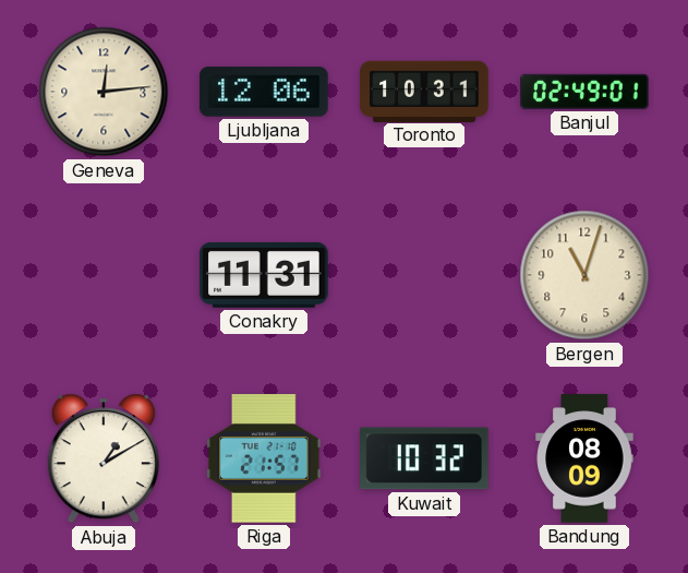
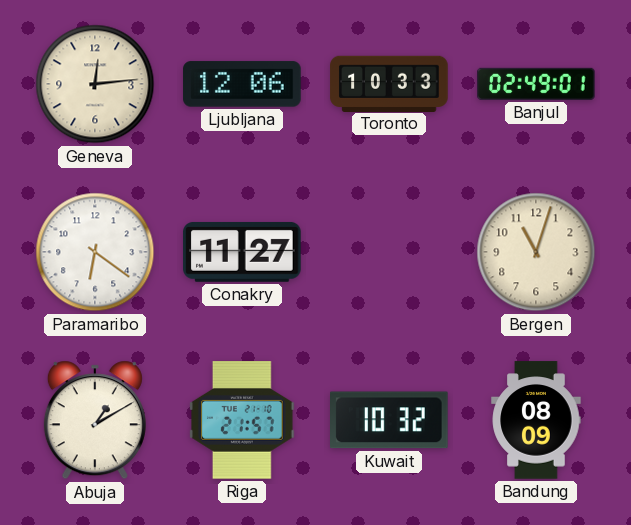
Toronto: 10:31 -> 10:33
Paramaribo: none -> 6:21
Conakry: 11:31 -> 11:27
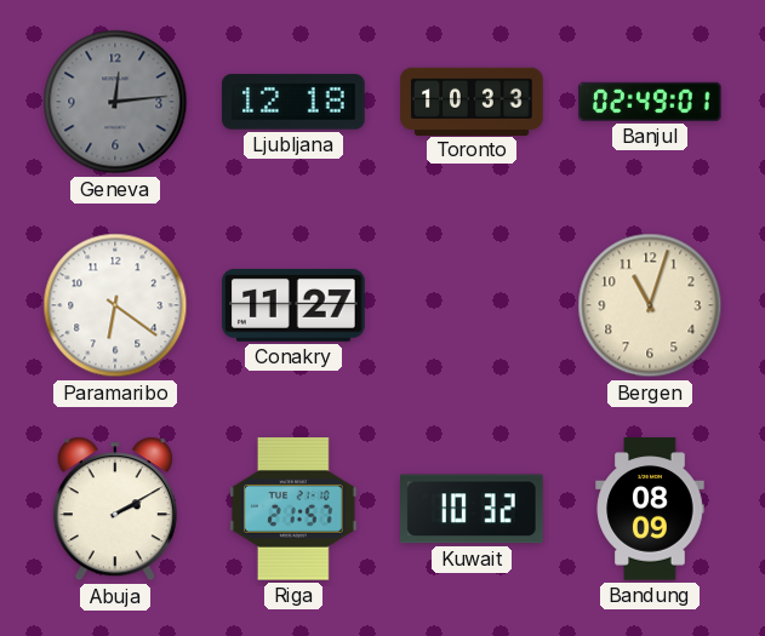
Geneva dial: cream -> grey
Ljubljana: 12:06 -> 12:18
Abuja: 1:10 -> 2:10
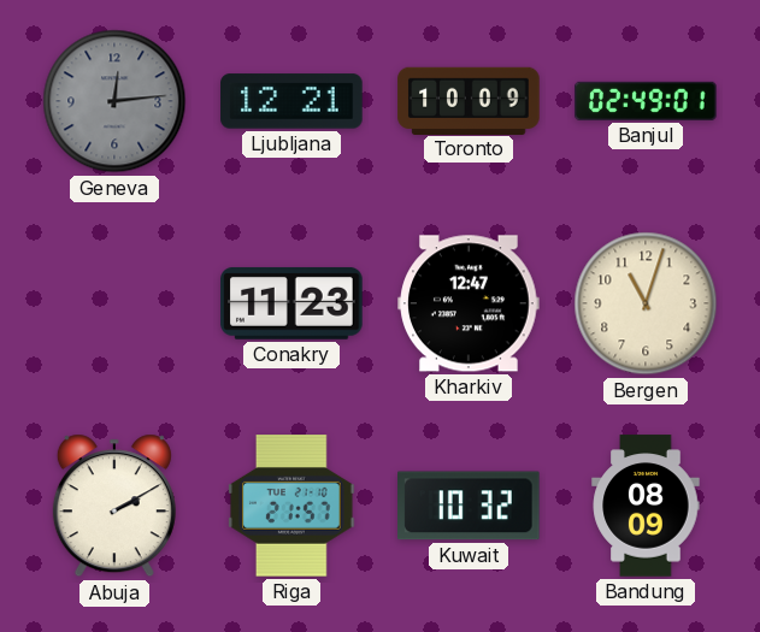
Ljubljana: 12:18 -> 12:21
Toronto: 10:33 -> 10:09
Paramaribo: 6:21 -> none
Conakry: 11:27 -> 11:23
Kharkiv: none -> 12:47
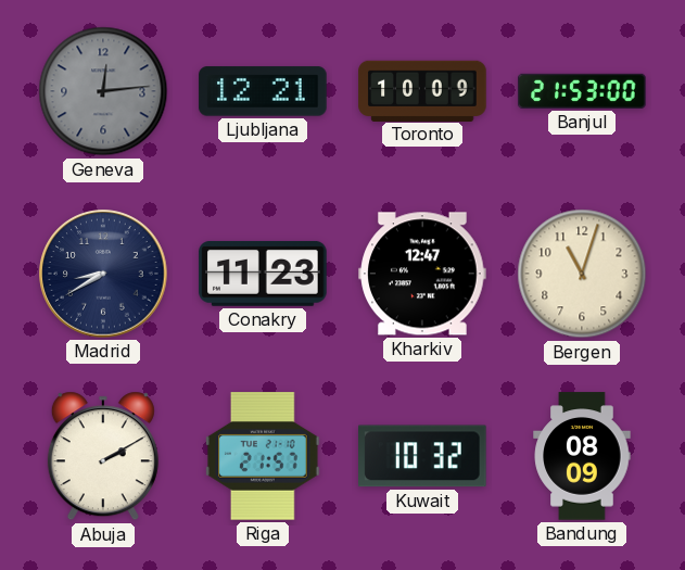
Banjul: 02:49 -> 21:53
Madrid: none -> 8:40
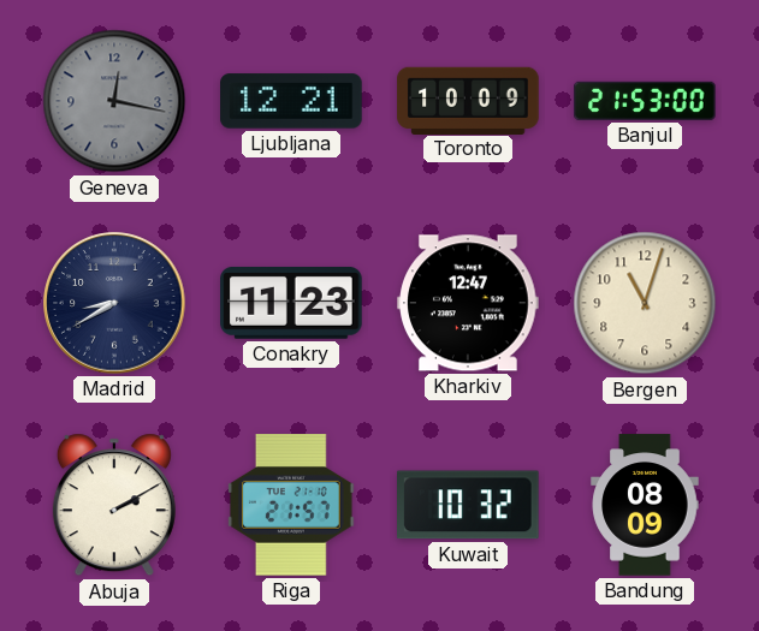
Geneva: 12:14 -> 12:17
